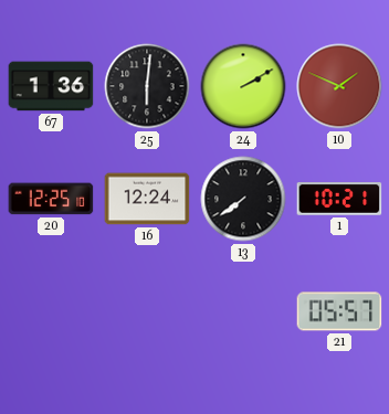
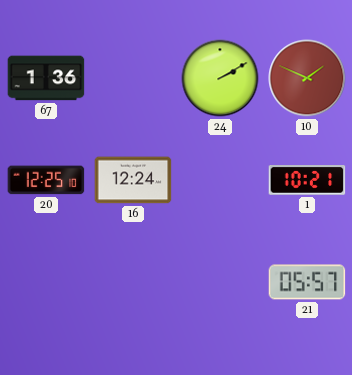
25: 6:01 -> none
13: 7:39 -> none
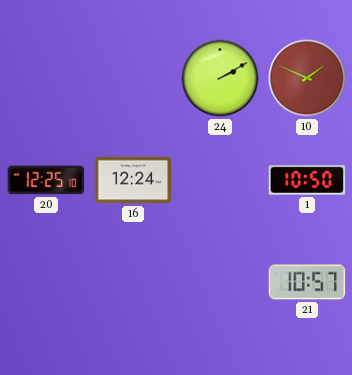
67: 1:36 -> none
1: 10:21 -> 10:50
21: 05:57 -> 10:57
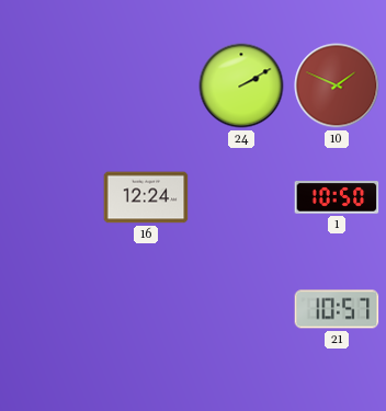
20: 12:25 -> none
